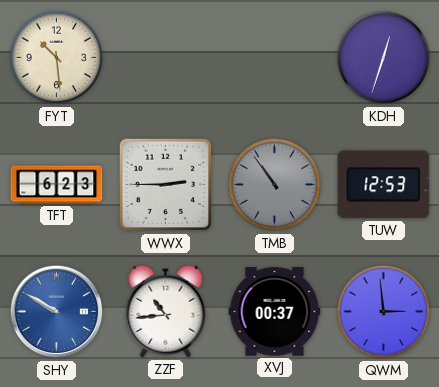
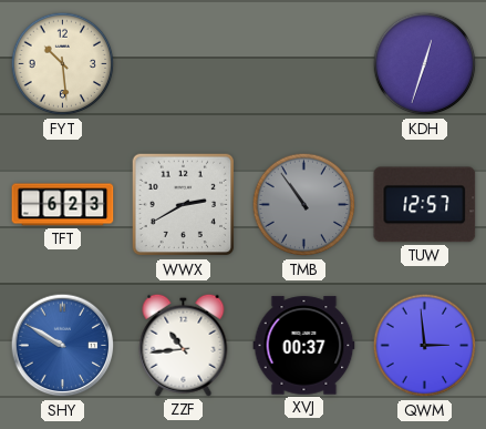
WWX: 2:45 -> 2:40
TUW: 12:53 -> 12:57
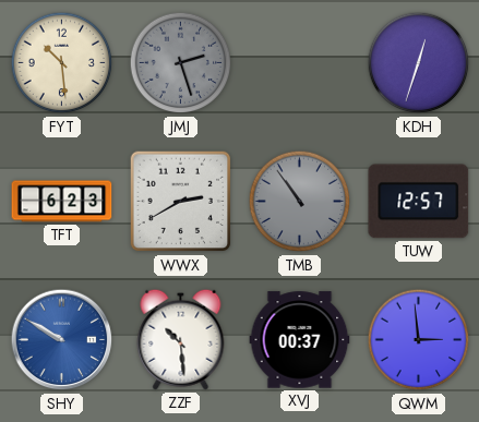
JMJ: none -> 2:27
ZZF: 10:44 -> 10:29
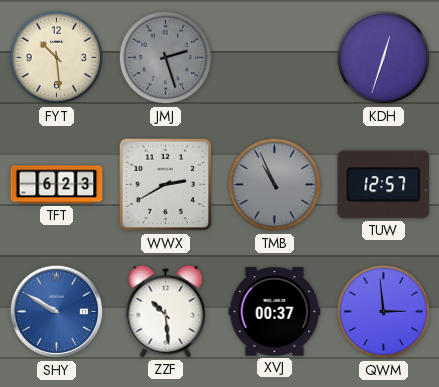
TMB: 10:54 -> 10:56
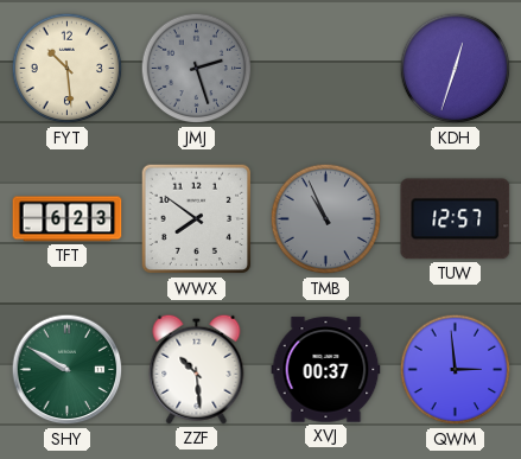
WWX: 2:40 -> 7:51
SHY dial: blue -> green
